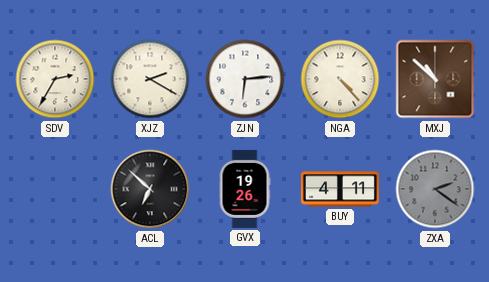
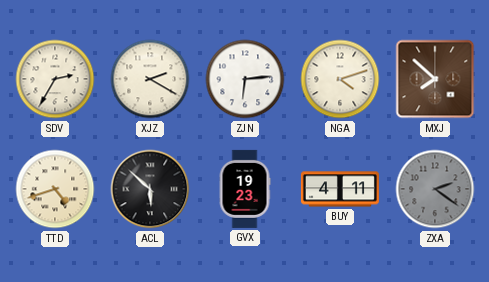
NGA: 4:23 -> 4:12
MXJ: 10:52 -> 7:52
TTD: none -> 4:42
ACL: 6:52 -> 5:52
GVX: 19:26 -> 19:23
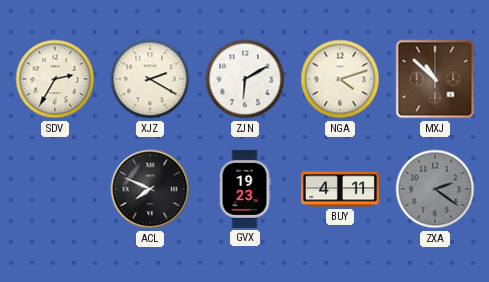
ZJN: 6:14 -> 6:10
MXJ: 7:52 -> 10:52
TTD: 4:42 -> none
ACL: 5:52 -> 7:49
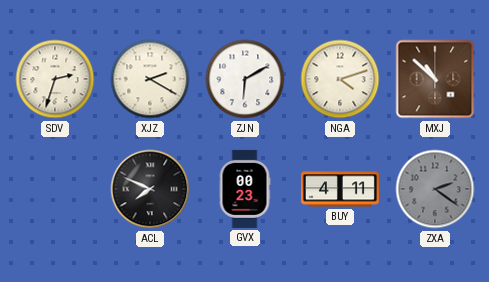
SDV: 2:35 -> 2:33
GVX: 19:23 -> 00:23
